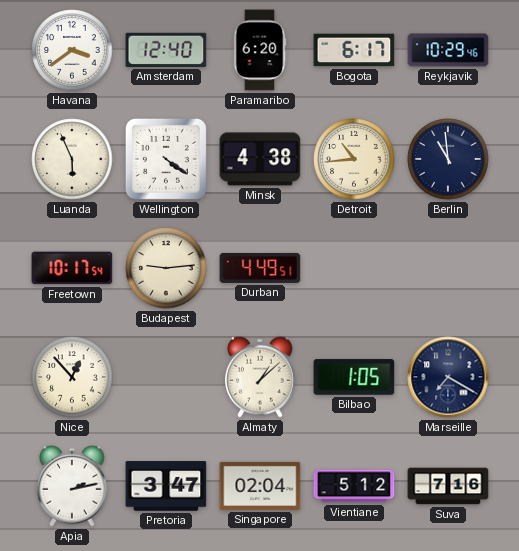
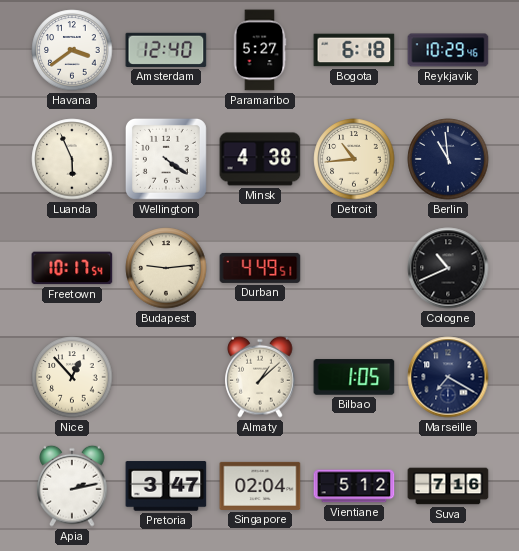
Paramaribo: 6:20 -> 5:27
Bogota: 6:17 -> 6:18
Cologne: none -> 10:41
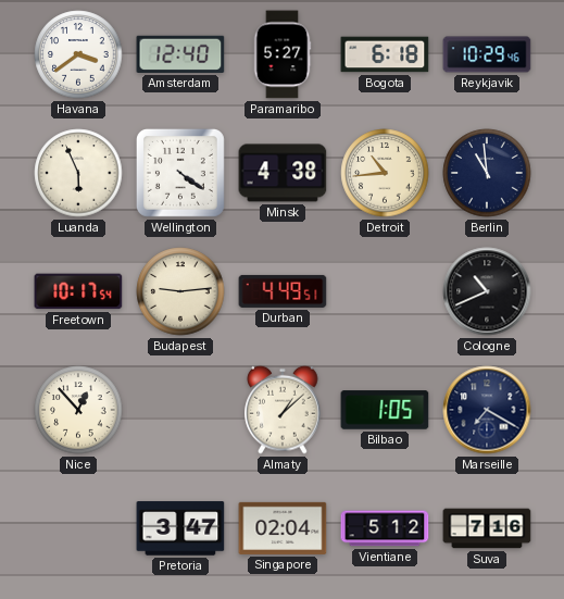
Apia: 2:13 -> none
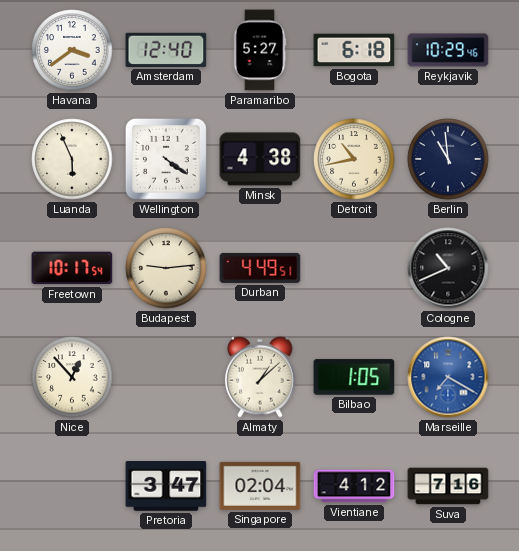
Detroit: 10:44 -> 10:43
Marseille dial: navy -> blue
Vientiane: 5:12 -> 4:12
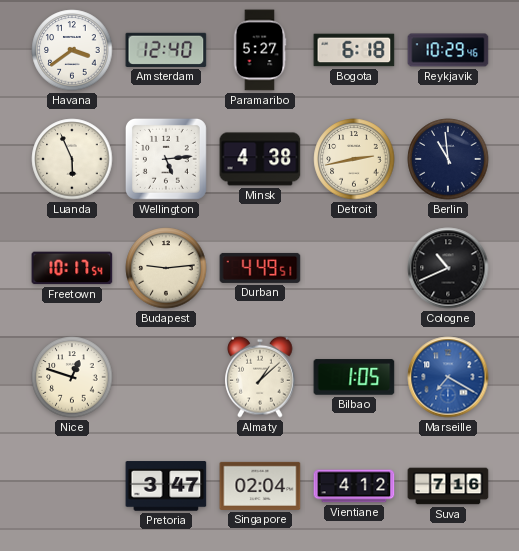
Wellington: 4:21 -> 5:14
Detroit: 10:43 -> 2:43
Nice: 12:53 -> 12:48
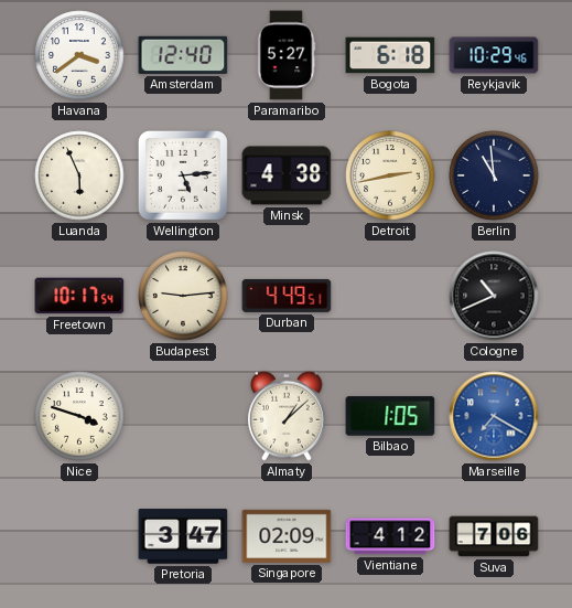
Nice: 12:48 -> 3:48
Singapore: 02:04 -> 02:09
Suva: 7:16 -> 7:06
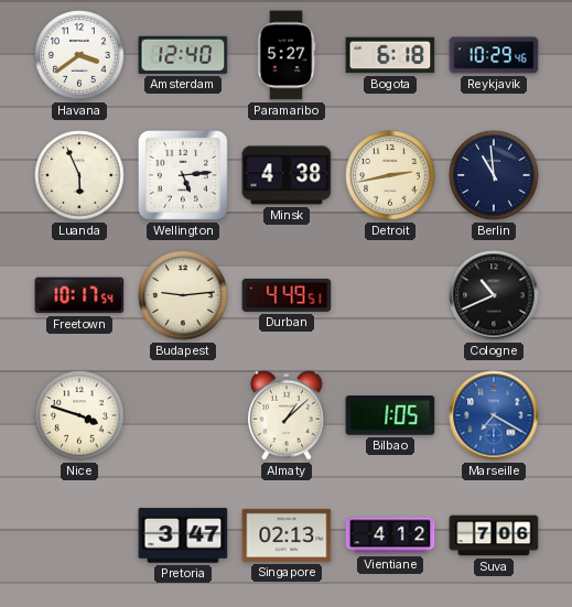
Singapore: 02:09 -> 02:13
